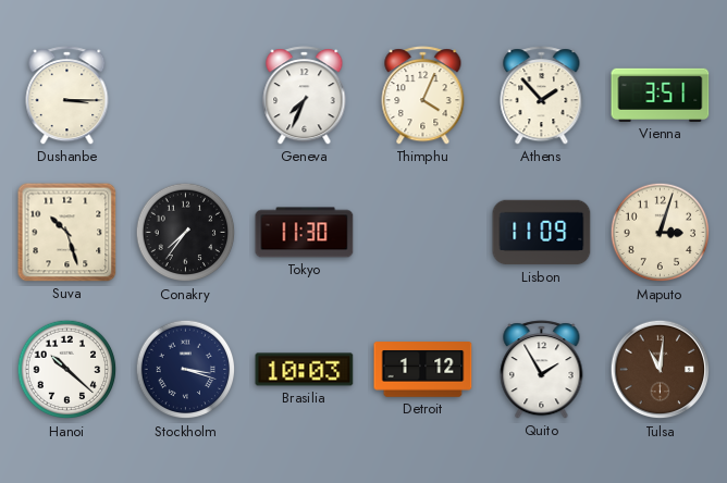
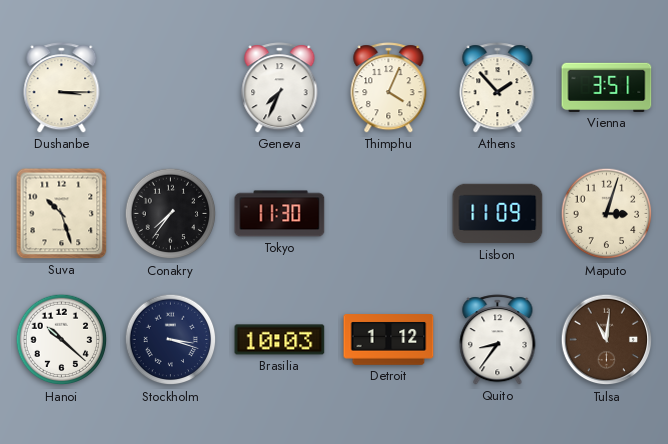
Quito: 1:55 -> 8:36
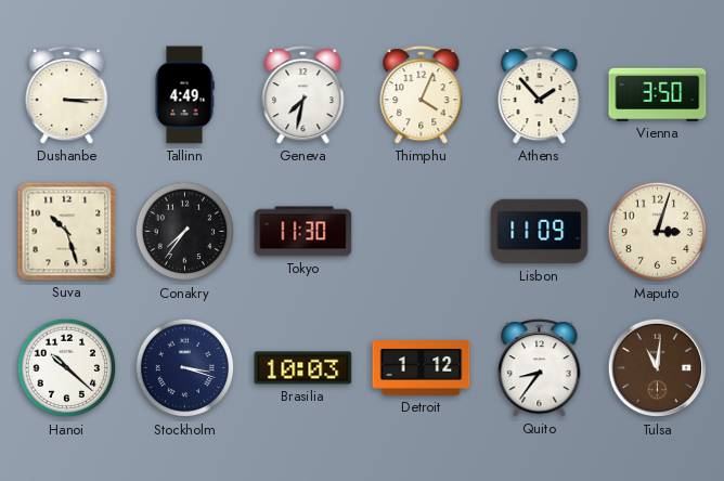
Tallinn: none -> 4:49
Geneva: 7:34 -> 7:32
Vienna: 3:51 -> 3:50
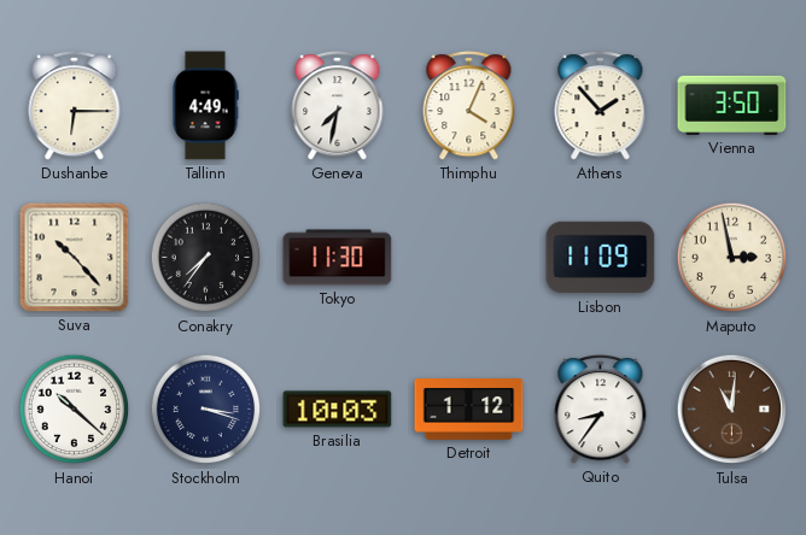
Dushanbe: 3:15 -> 6:15
Suva: 10:27 -> 10:23
Maputo: 3:03 -> 2:58
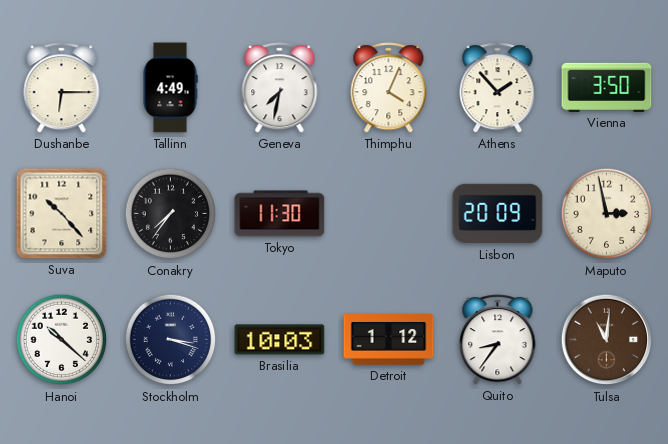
Lisbon: 11:09 -> 20:09
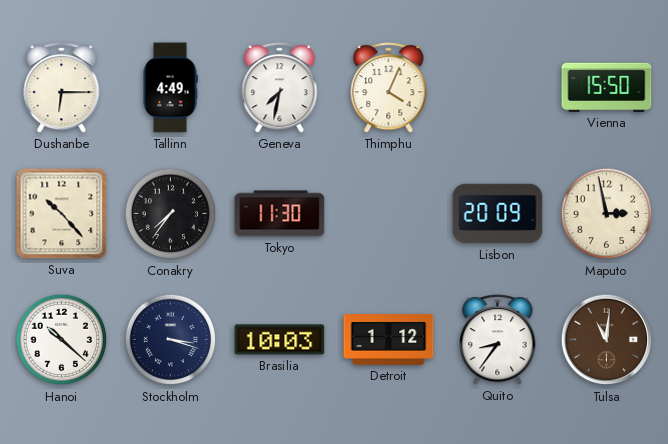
Athens: 1:53 -> none
Vienna: 3:50 -> 15:50
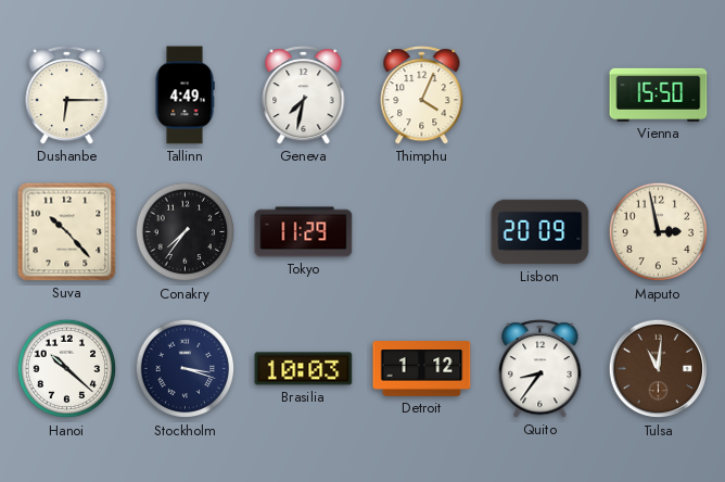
Tokyo: 11:30 -> 11:29
